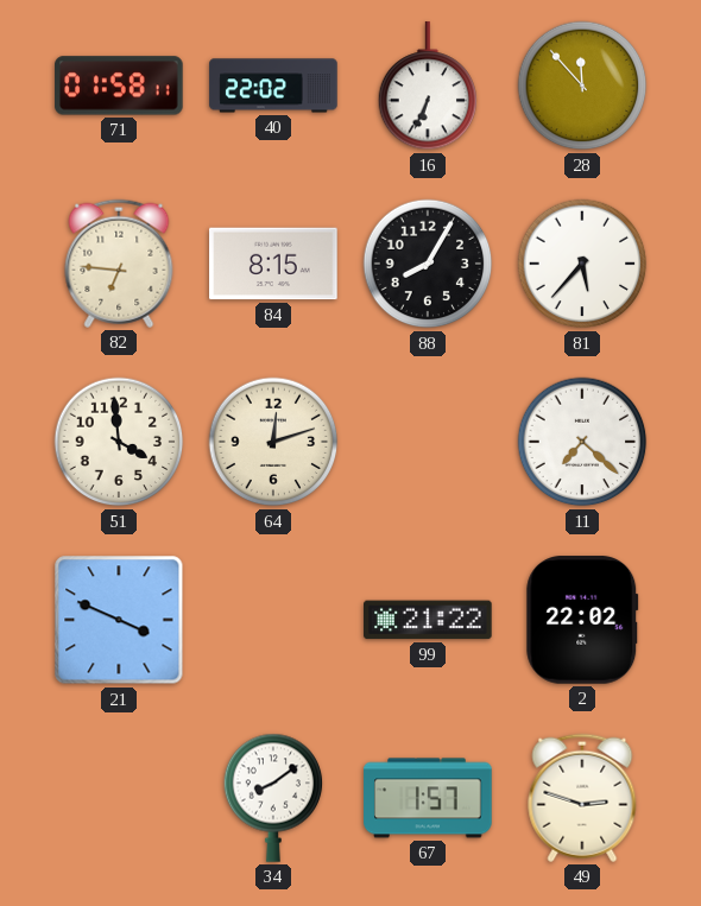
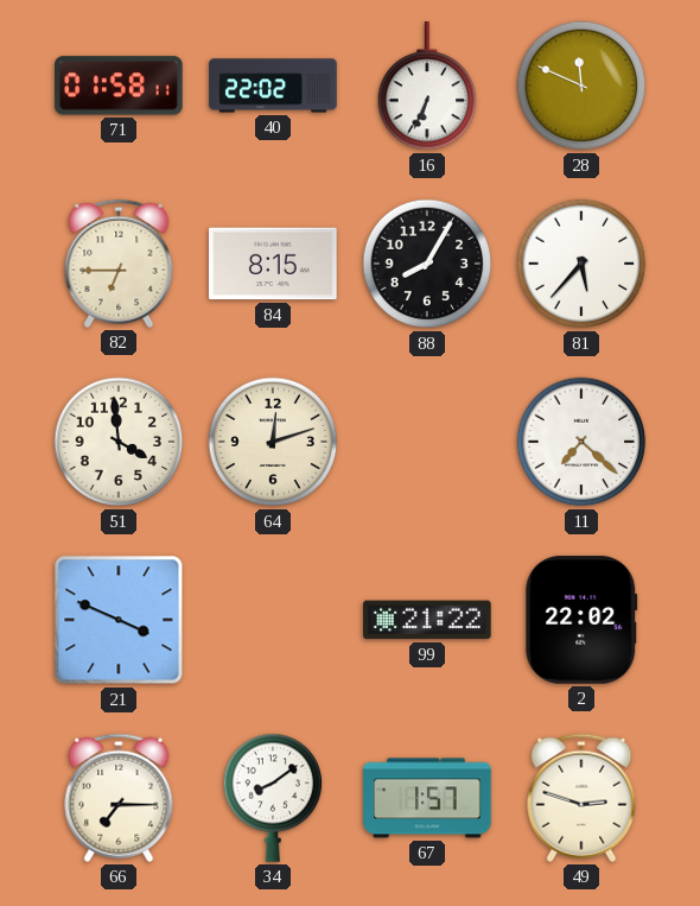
28: 11:53 -> 11:49
82: 6:46 -> 6:45
66: none -> 7:15
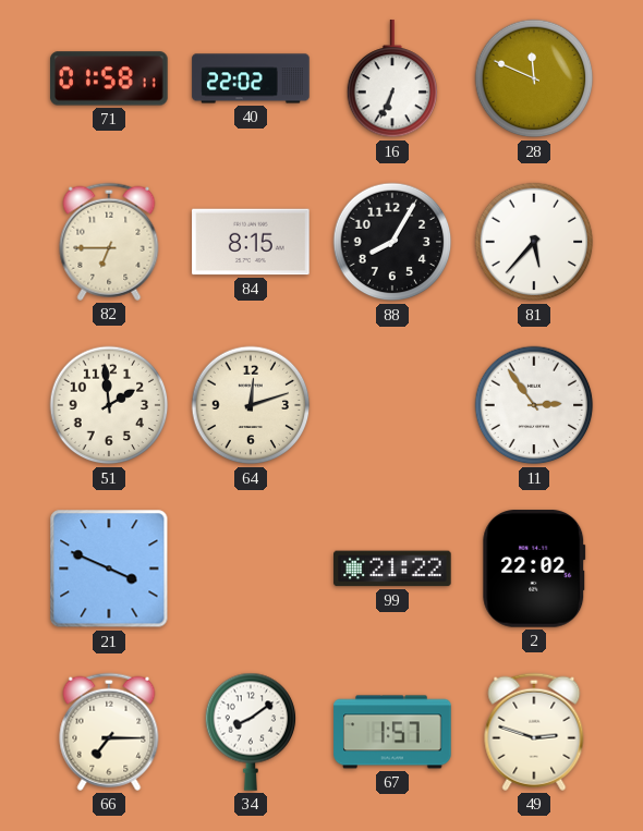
51: 3:59 -> 1:59
11: 7:22 -> 2:54
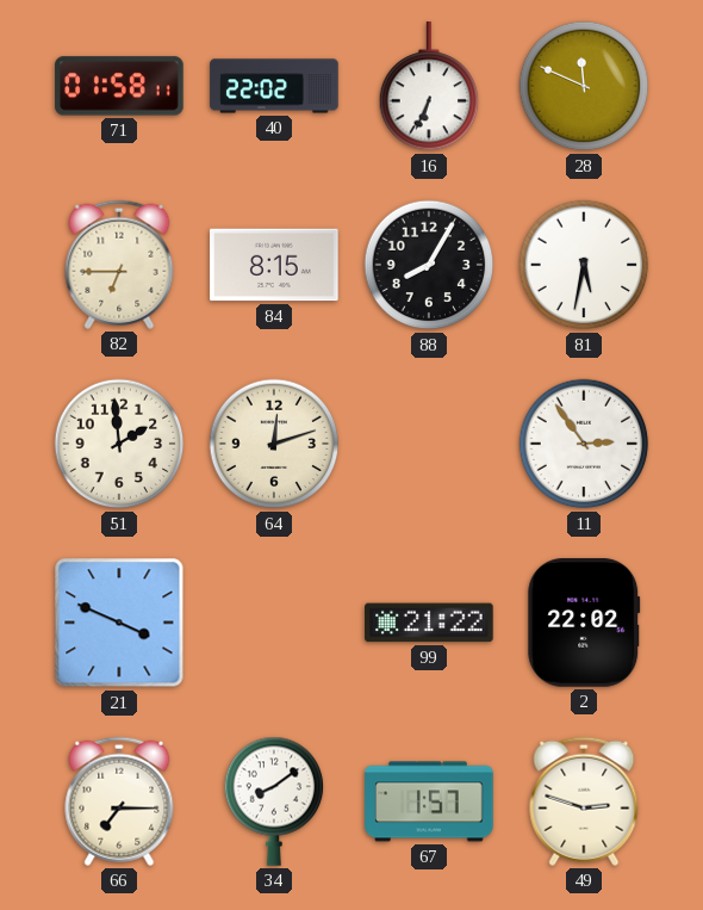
81: 5:37 -> 5:32
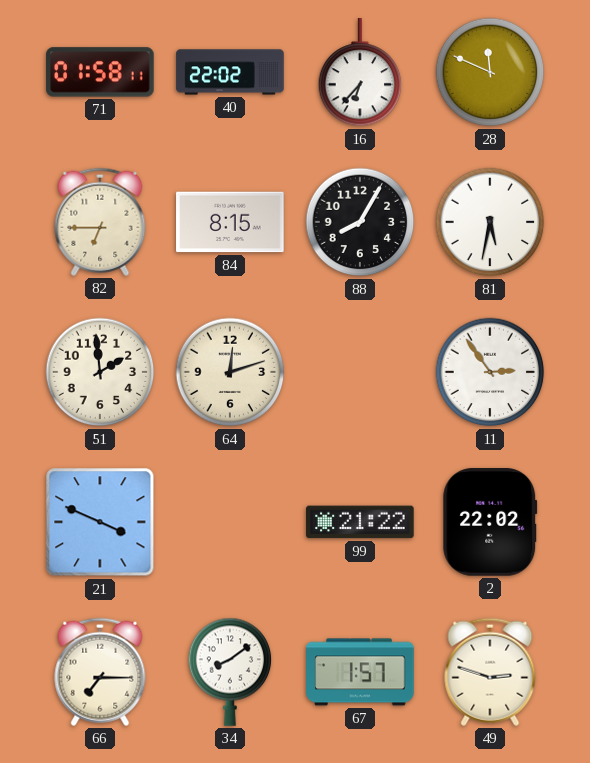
16: 6:34 -> 6:37
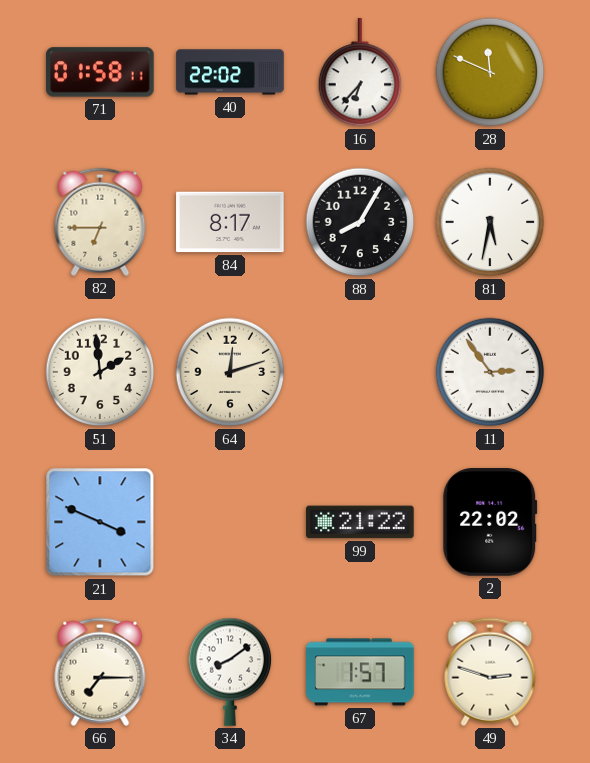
84: 8:15 -> 8:17
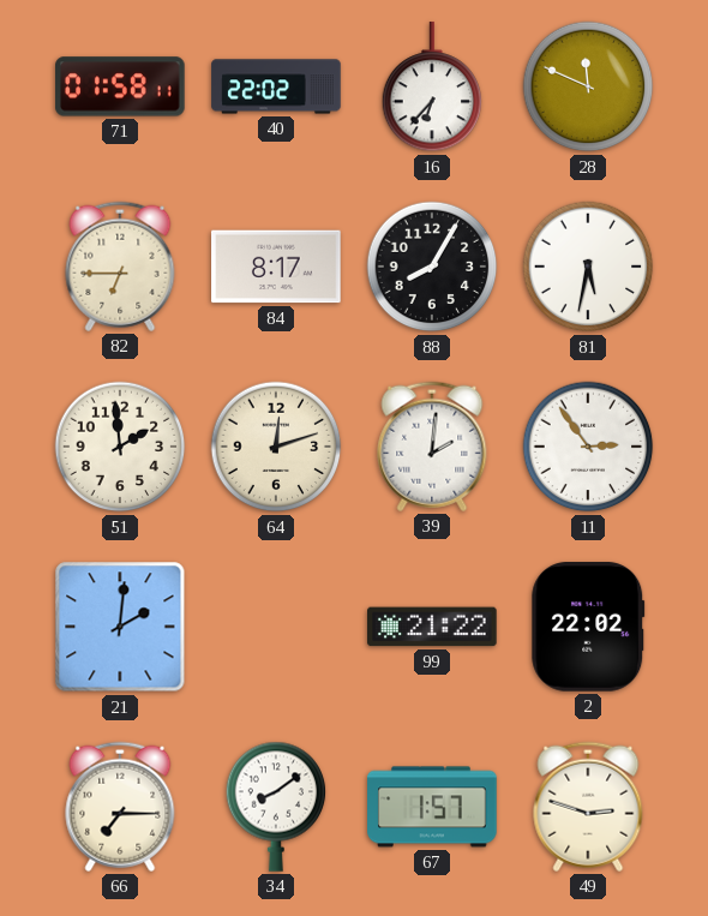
39: none -> 2:01
21: 3:49 -> 2:01
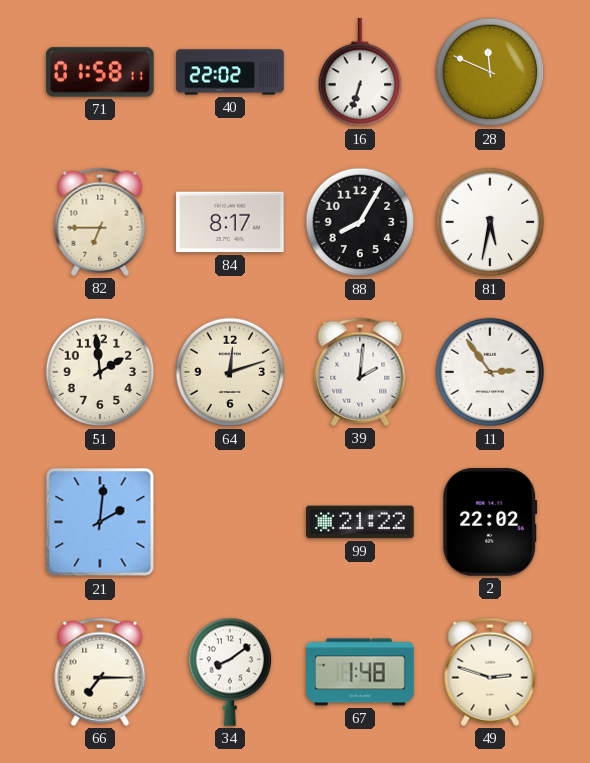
16: 6:37 -> 6:33
67: 1:57 -> 1:48
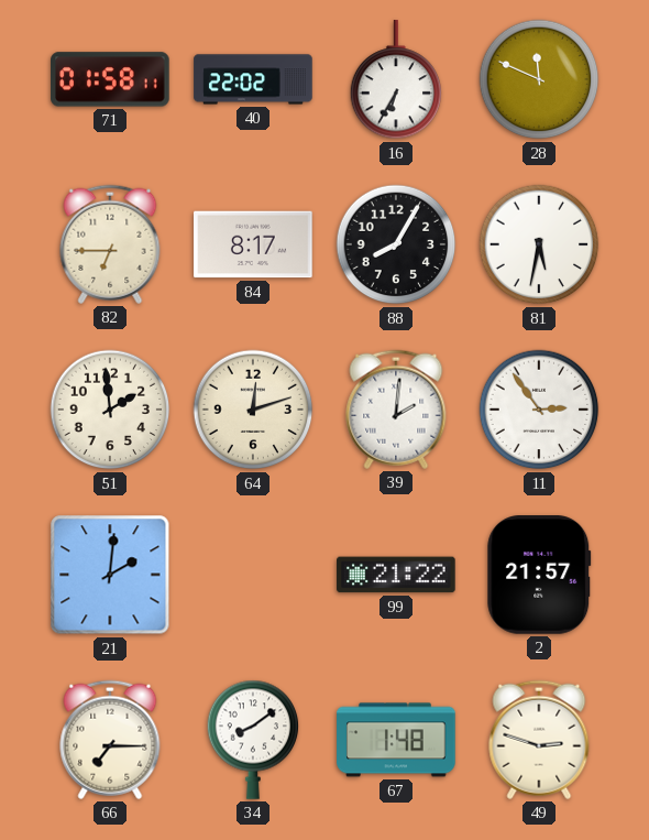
16: 6:33 -> 6:35
2: 22:02 -> 21:57
